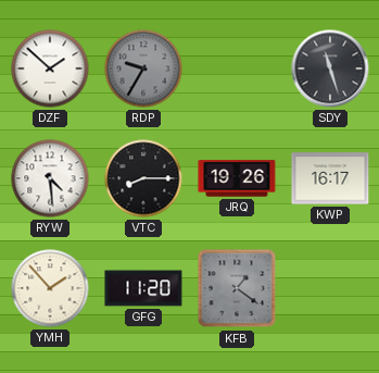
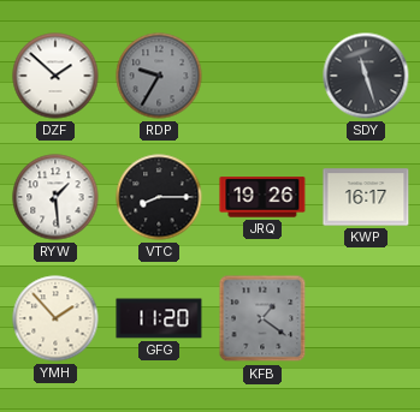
RYW: 4:29 -> 1:29
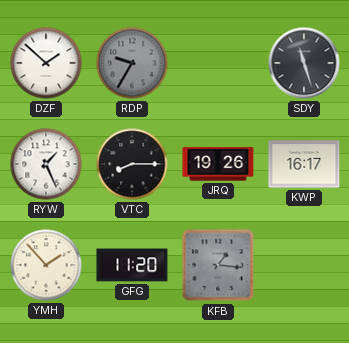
RYW: 1:29 -> 1:26
KFB: 1:21 -> 1:16
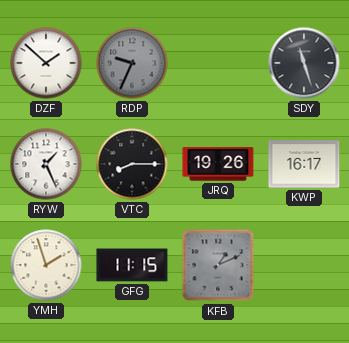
RDP: 9:35 -> 9:34
YMH: 1:53 -> 1:57
GFG: 11:20 -> 11:15
KFB: 1:16 -> 1:11
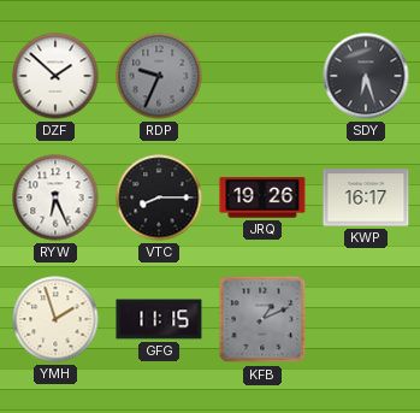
SDY: 11:27 -> 6:27
RYW: 1:26 -> 6:26
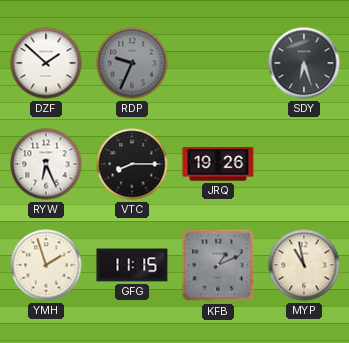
KWP: 16:17 -> none
MYP: none -> 10:58
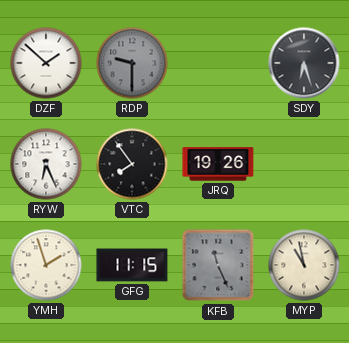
RDP: 9:34 -> 9:30
VTC: 8:15 -> 7:54
KFB: 1:11 -> 11:26
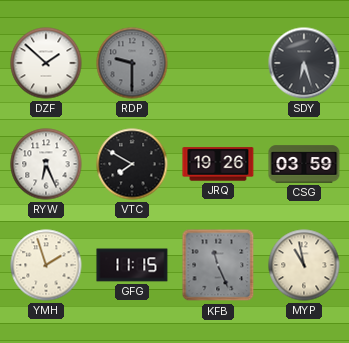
VTC: 7:54 -> 7:50
CSG: none -> 03:59
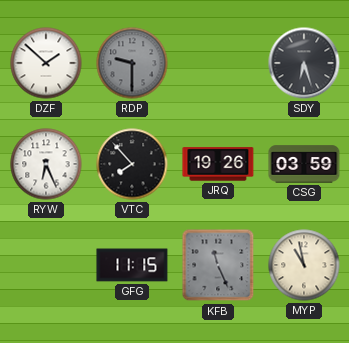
VTC: 7:50 -> 7:53
YMH: 1:57 -> none
